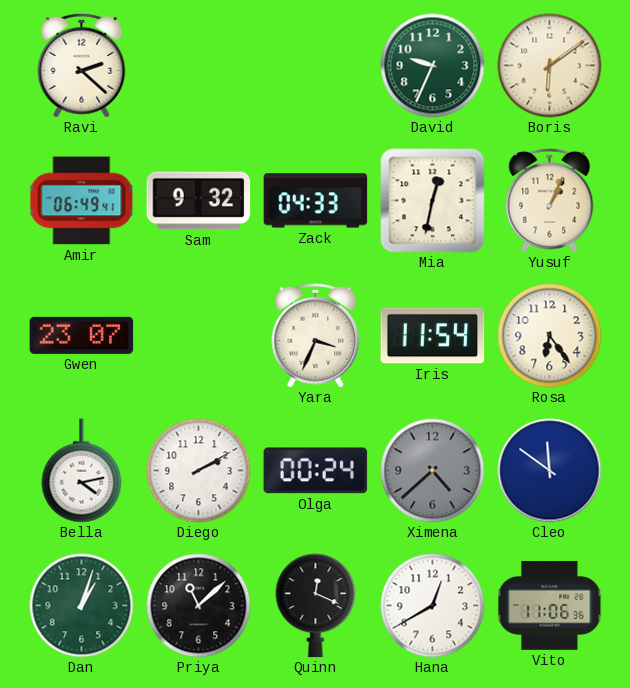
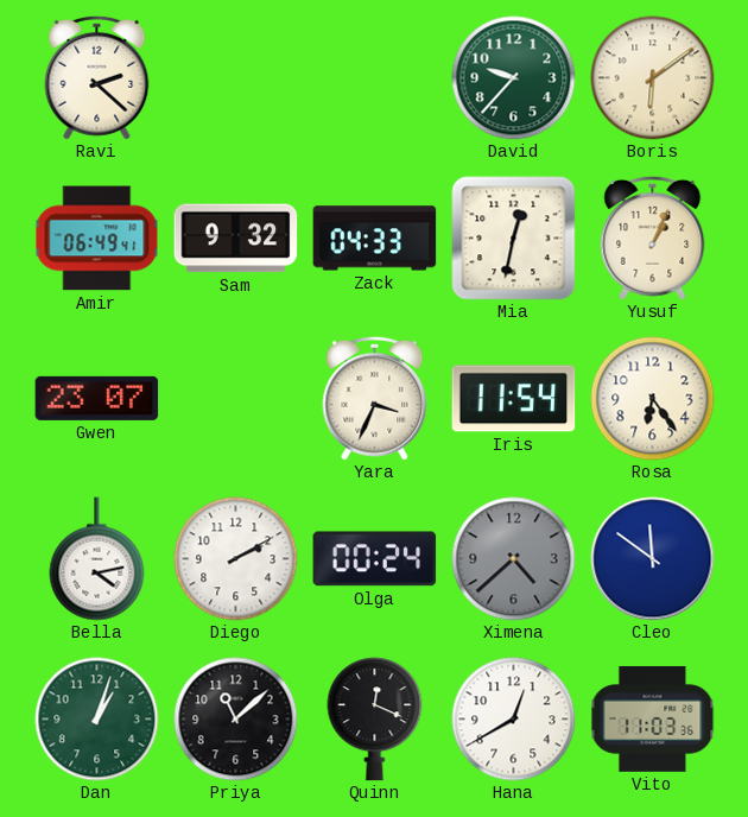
David: 9:34 -> 9:37
Vito: 11:06 -> 11:03
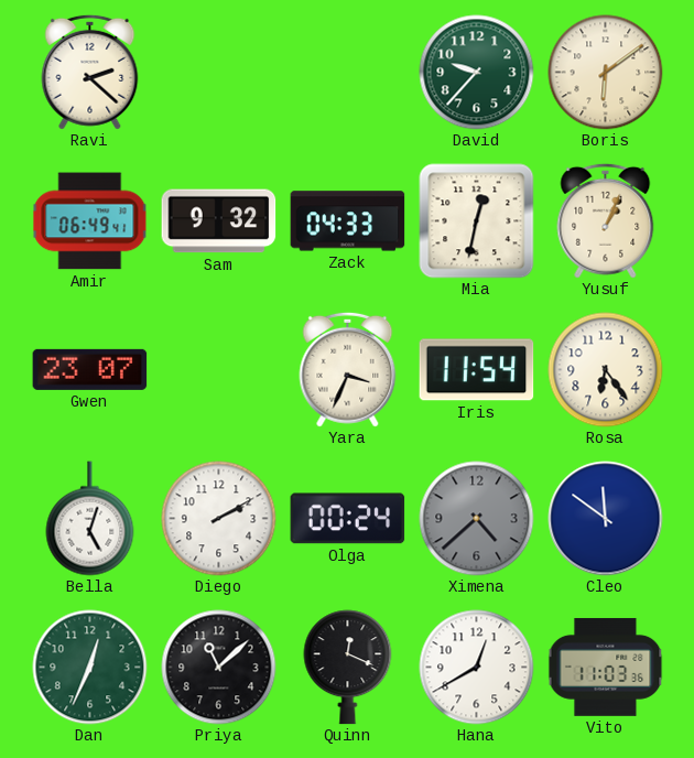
Bella: 4:13 -> 5:03
Dan: 1:03 -> 12:34
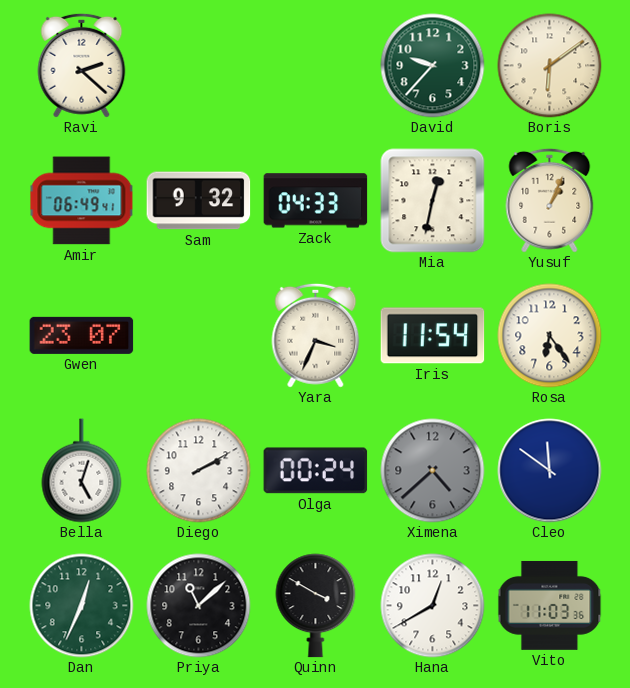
Quinn: 12:19 -> 3:50
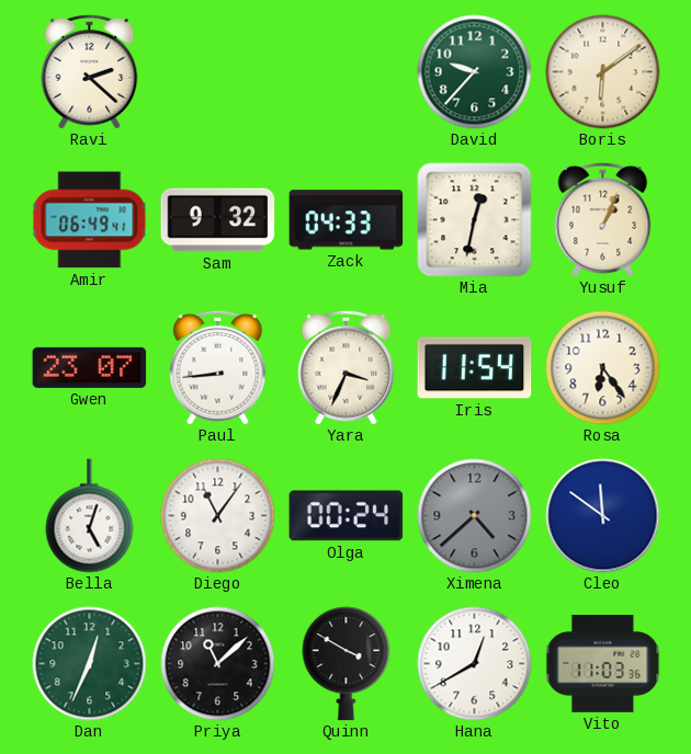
Paul: none -> 8:44
Diego: 2:10 -> 11:06
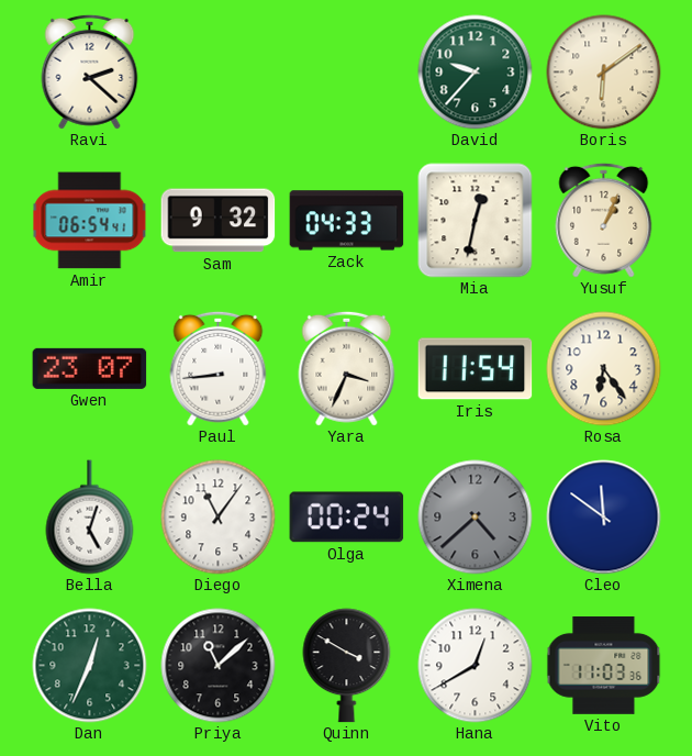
Amir: 06:49 -> 06:54
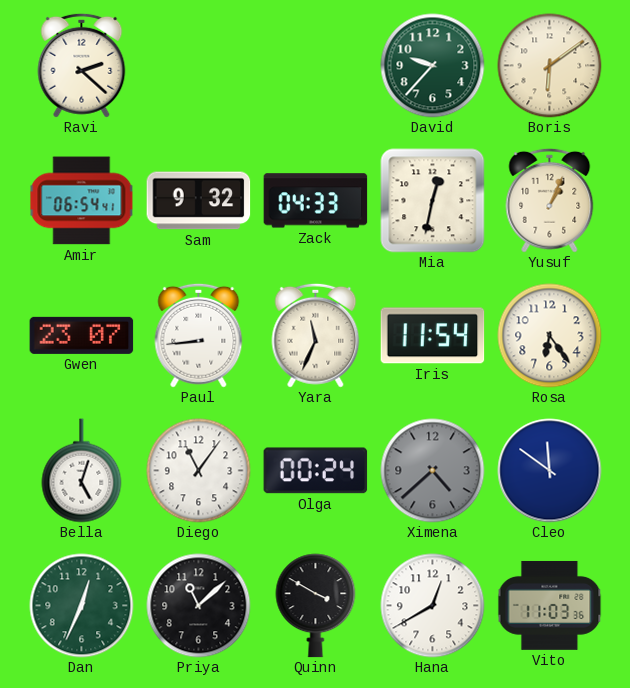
Yara: 3:34 -> 11:34
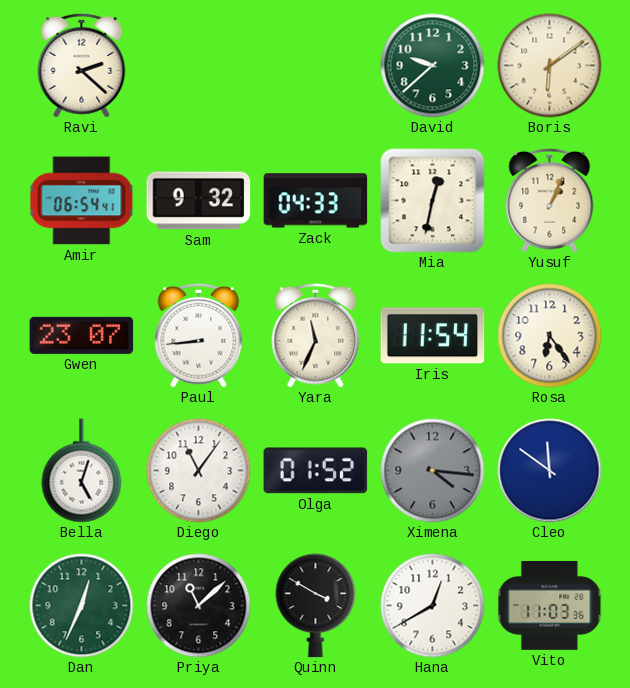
David: 9:37 -> 9:38
Olga: 00:24 -> 01:52
Ximena: 4:38 -> 4:16
